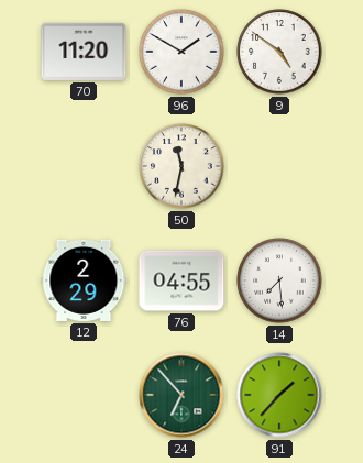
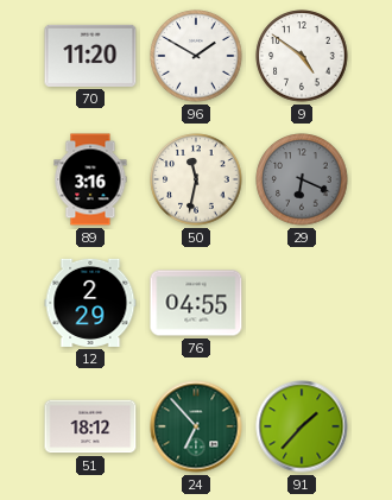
89: none -> 3:16
29: none -> 6:19
14: 7:29 -> none
51: none -> 18:12
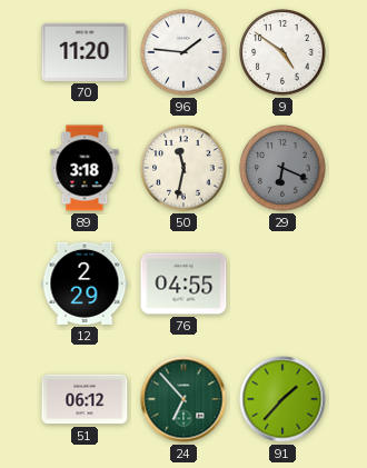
96: 1:50 -> 1:46
89: 3:16 -> 3:18
51: 18:12 -> 06:12
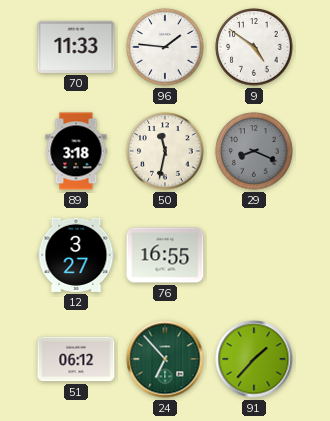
70: 11:20 -> 11:33
29: 6:19 -> 8:19
12: 2:29 -> 3:27
76: 04:55 -> 16:55
